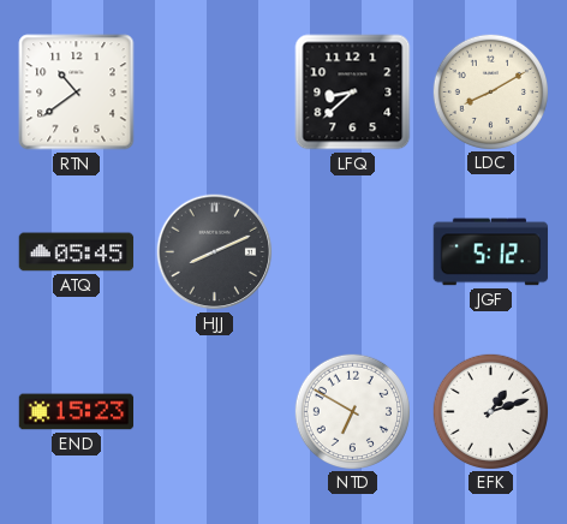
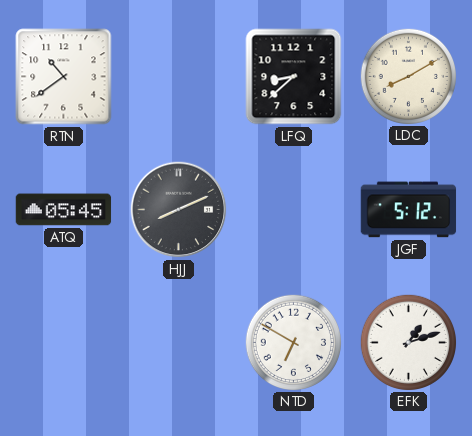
END: 15:23 -> none
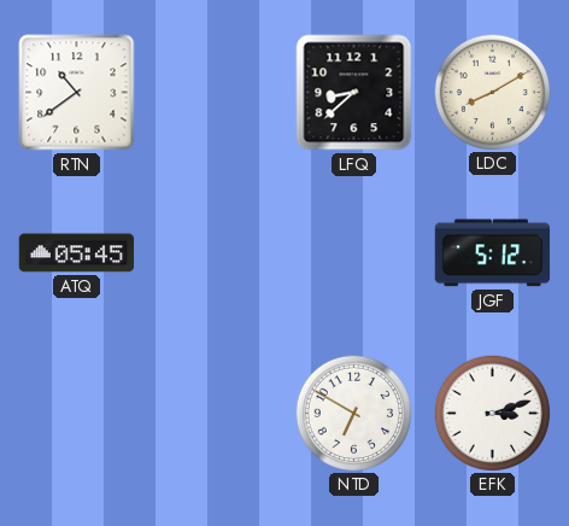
HJJ: 8:11 -> none
EFK: 1:12 -> 3:12
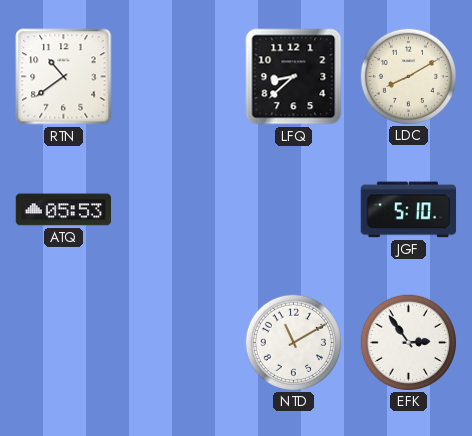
ATQ: 05:45 -> 05:53
JGF: 5:12 -> 5:10
NTD: 6:50 -> 11:10
EFK: 3:12 -> 2:54
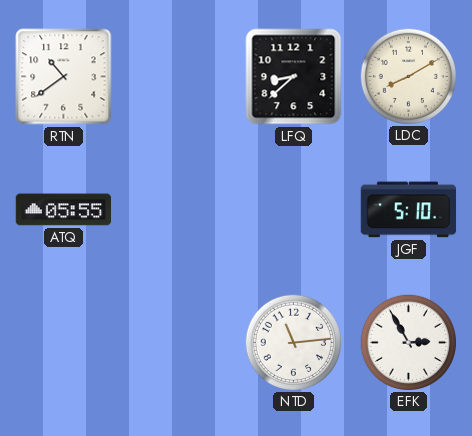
ATQ: 05:53 -> 05:55
NTD: 11:10 -> 11:14
EFK: 2:54 -> 2:55
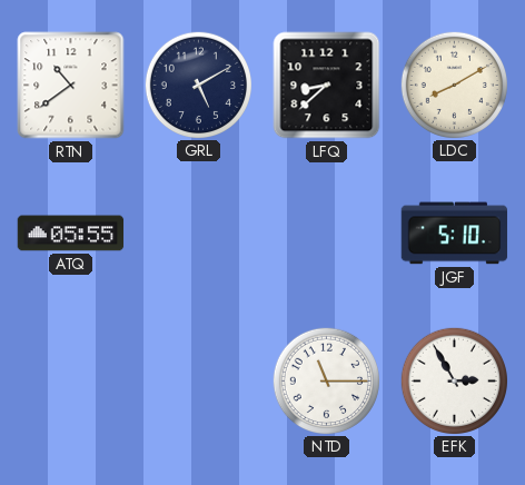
GRL: none -> 5:10
NTD: 11:14 -> 11:15
